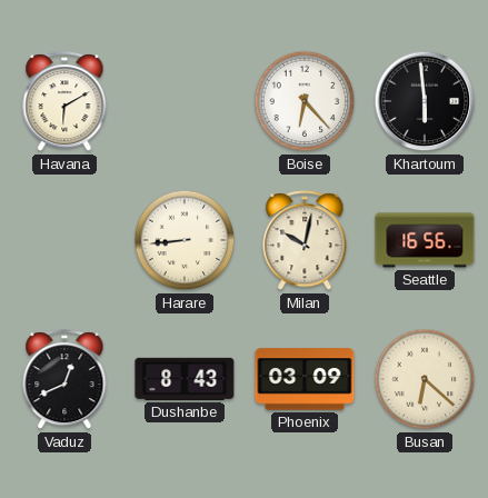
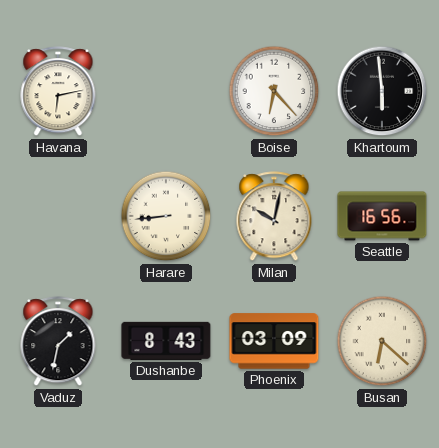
Havana: 6:10 -> 6:13
Vaduz: 12:41 -> 1:32
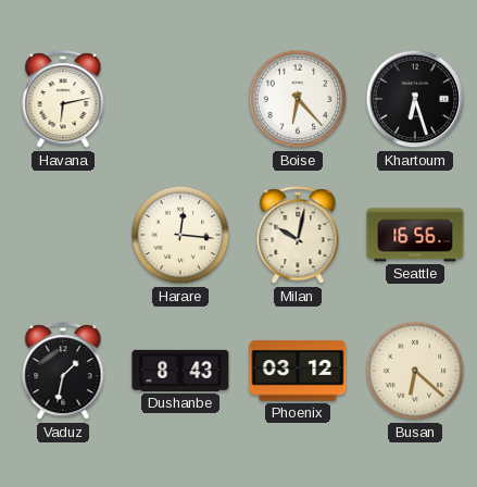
Khartoum: 5:59 -> 6:27
Harare: 8:44 -> 12:16
Phoenix: 03:09 -> 03:12
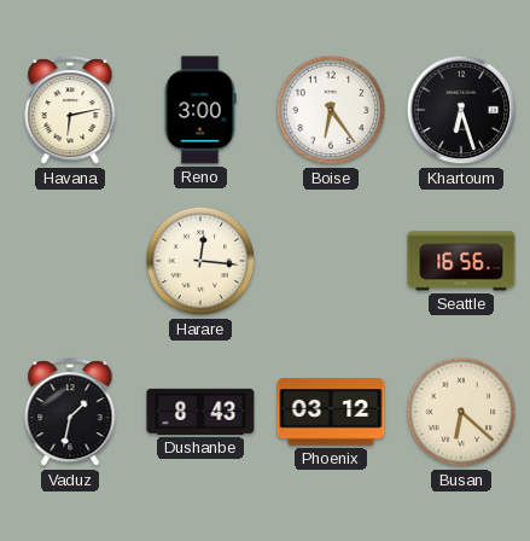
Reno: none -> 3:00
Boise: 6:23 -> 6:24
Milan: 10:02 -> none
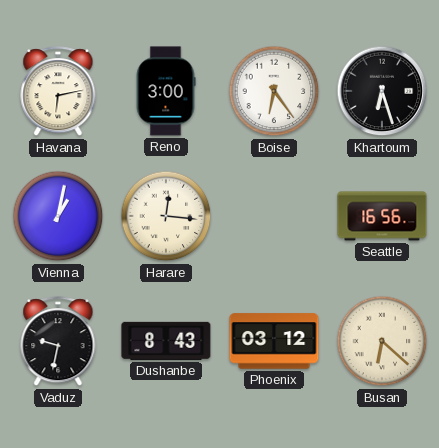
Vienna: none -> 1:02
Vaduz: 1:32 -> 9:32
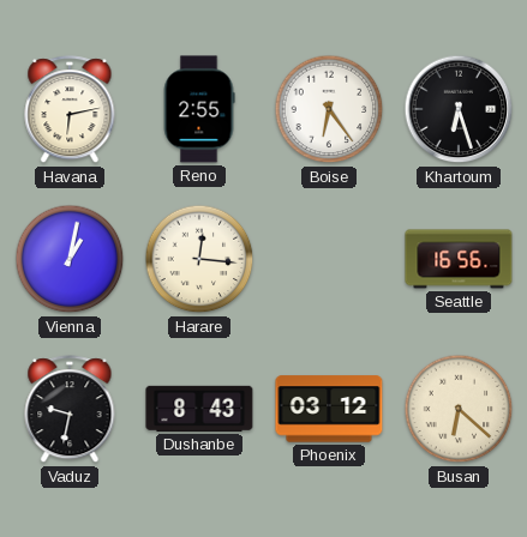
Reno: 3:00 -> 2:55
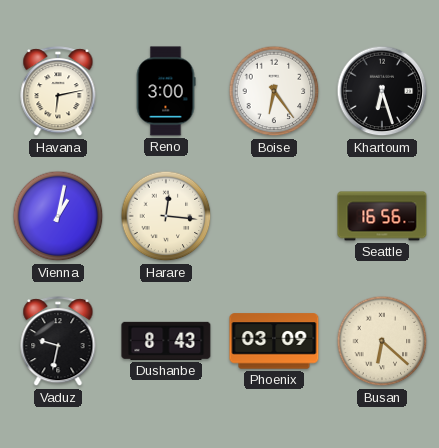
Reno: 2:55 -> 3:00
Phoenix: 03:12 -> 03:09
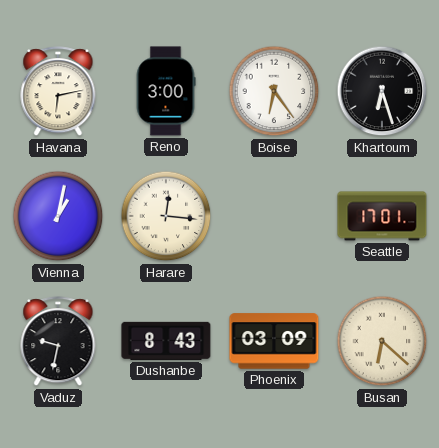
Seattle: 16:56 -> 17:01
